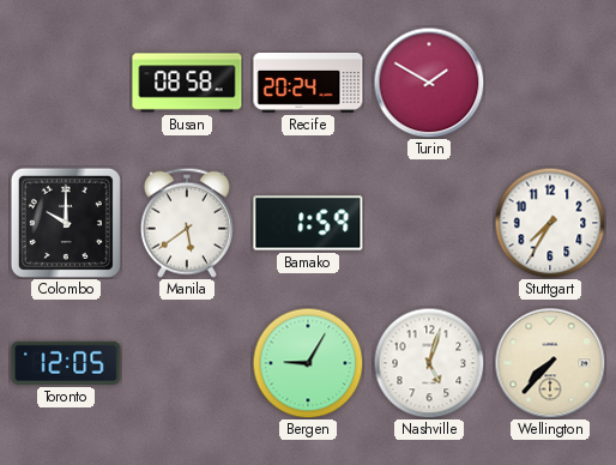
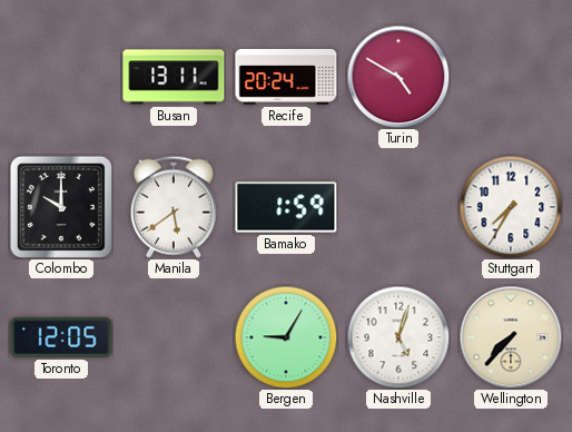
Busan: 08:58 -> 13:11
Turin: 1:50 -> 4:50
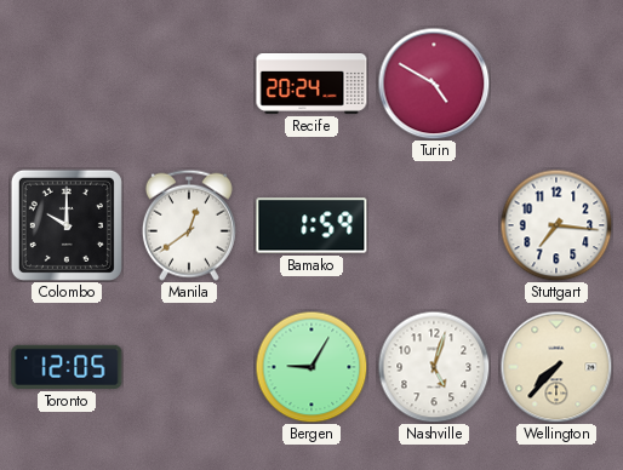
Busan: 13:11 -> none
Manila: 5:39 -> 12:39
Stuttgart: 7:35 -> 7:16
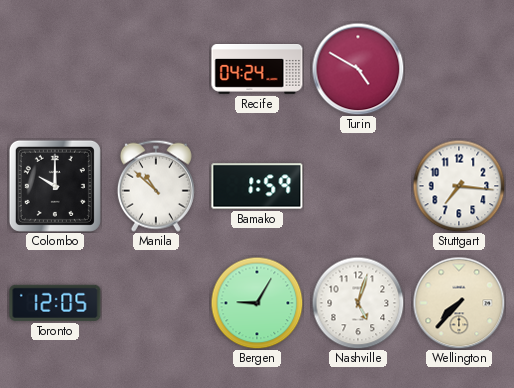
Recife: 20:24 -> 04:24
Manila: 12:39 -> 10:52
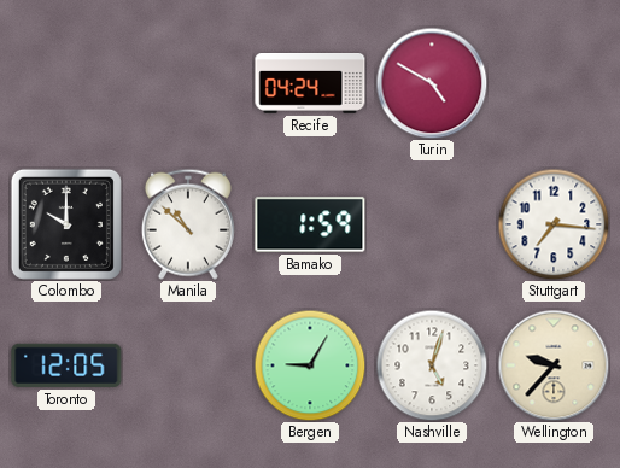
Wellington: 7:37 -> 9:37
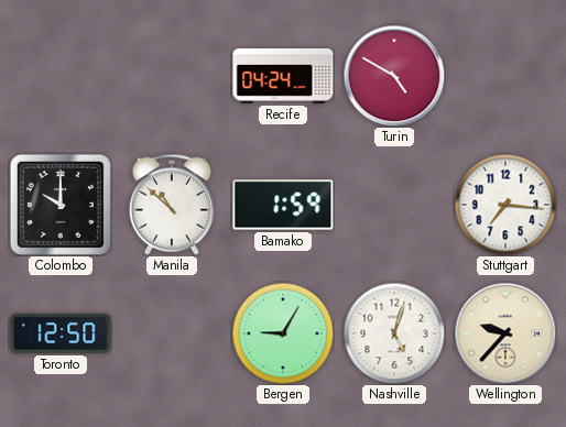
Toronto: 12:05 -> 12:50
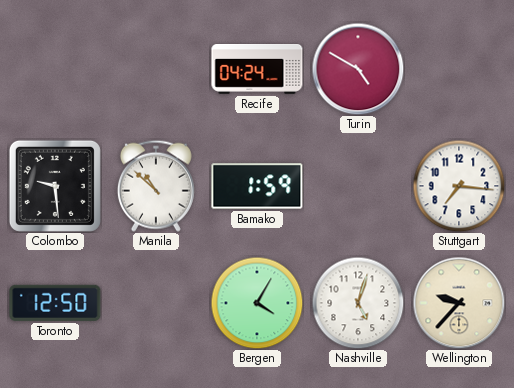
Colombo: 10:00 -> 9:29
Bergen: 9:05 -> 4:05
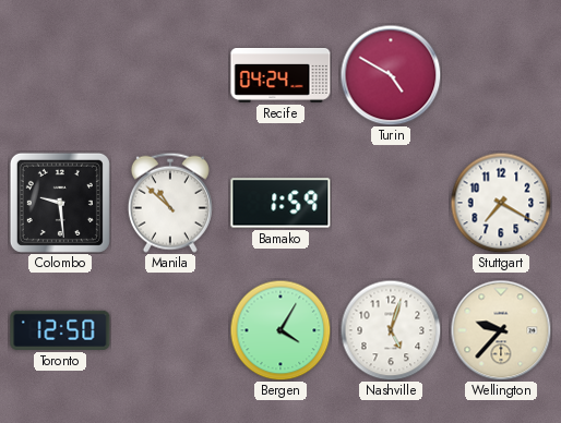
Stuttgart: 7:16 -> 7:20
